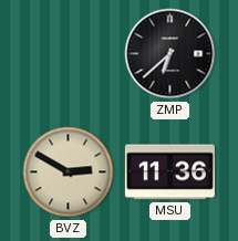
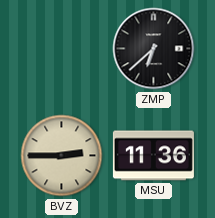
BVZ: 2:50 -> 2:45
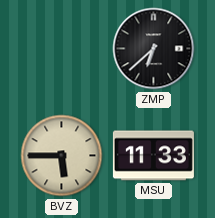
BVZ: 2:45 -> 5:45
MSU: 11:36 -> 11:33
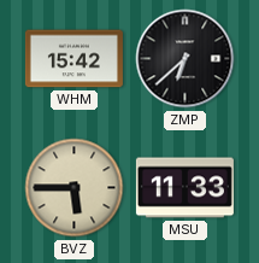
WHM: none -> 15:42
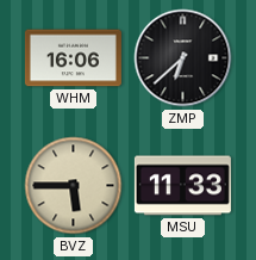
WHM: 15:42 -> 16:06
